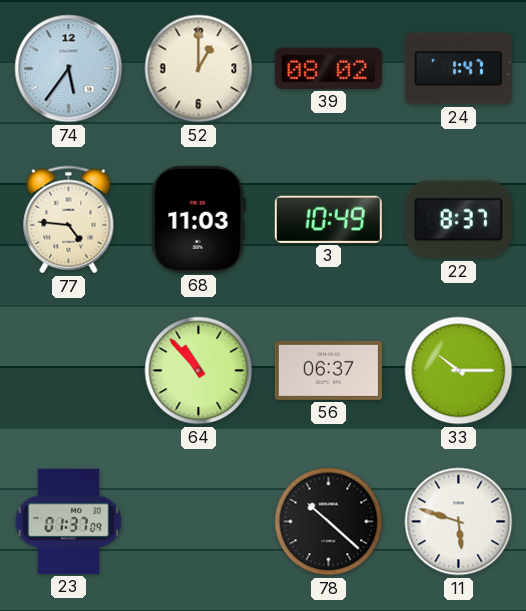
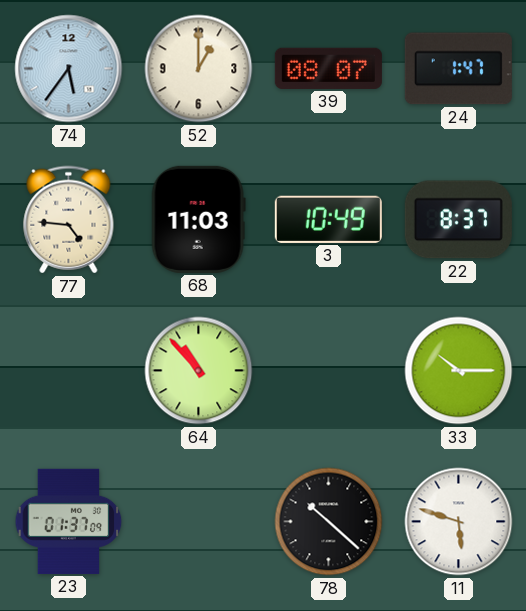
39: 08:02 -> 08:07
56: 06:37 -> none
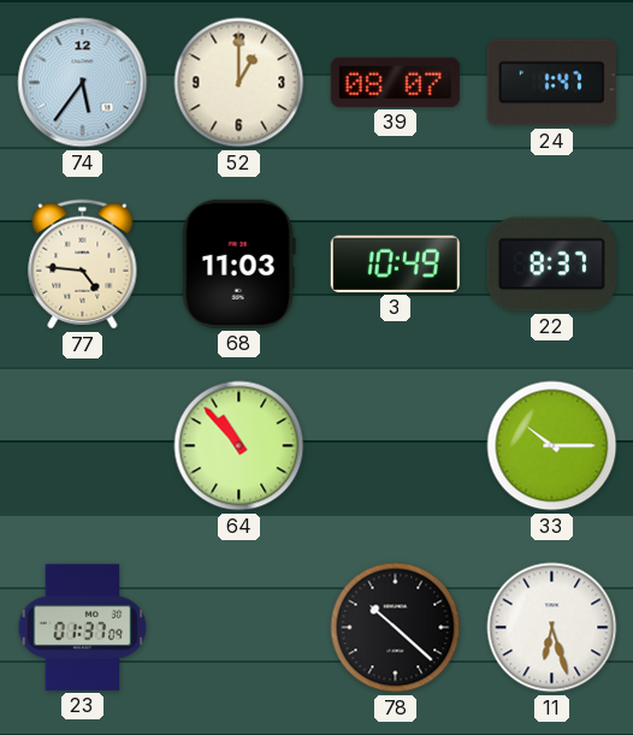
11: 5:48 -> 6:27
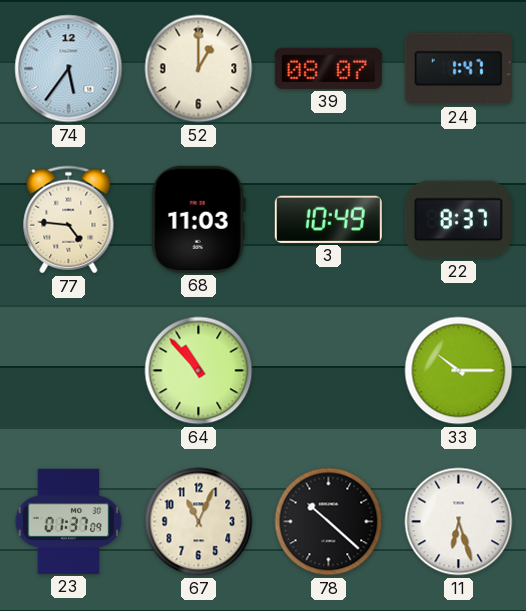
67: none -> 11:04
